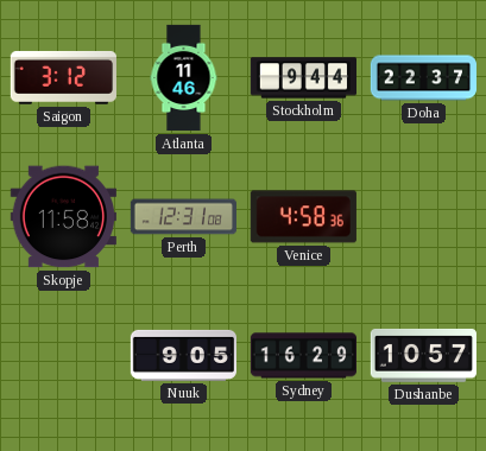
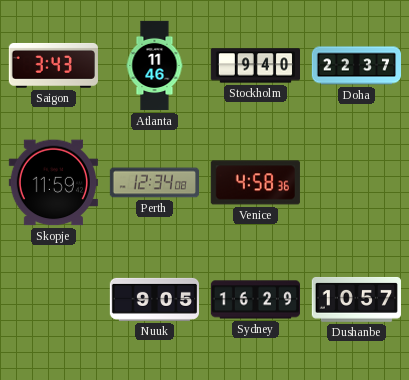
Saigon: 3:12 -> 3:43
Stockholm: 9:44 -> 9:40
Skopje: 11:58 -> 11:59
Perth: 12:31 -> 12:34
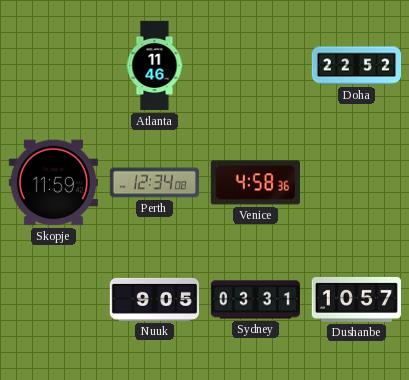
Saigon: 3:43 -> none
Stockholm: 9:40 -> none
Doha: 22:37 -> 22:52
Sydney: 16:29 -> 03:31
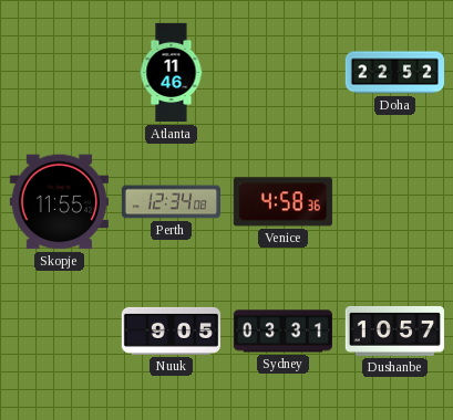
Skopje: 11:59 -> 11:55
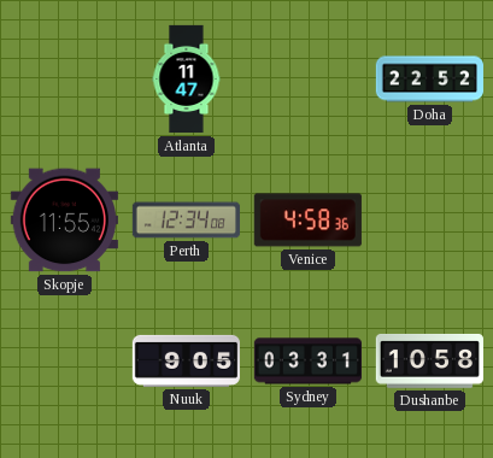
Atlanta: 11:46 -> 11:47
Dushanbe: 10:57 -> 10:58
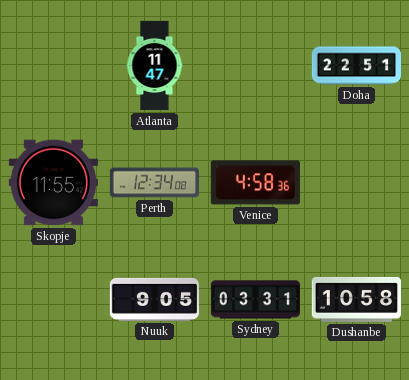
Doha: 22:52 -> 22:51
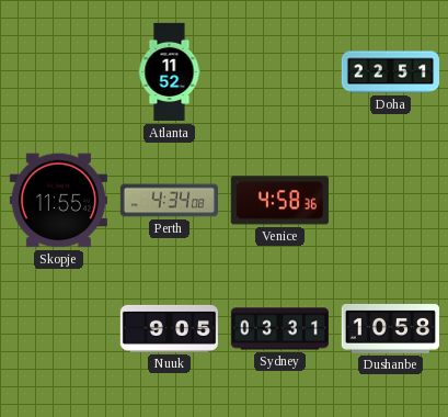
Atlanta: 11:47 -> 11:52
Perth: 12:34 -> 4:34
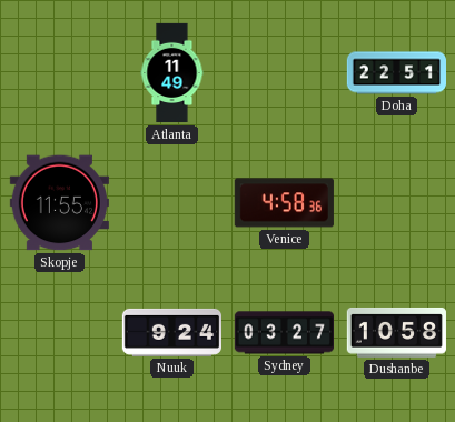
Atlanta: 11:52 -> 11:49
Perth: 4:34 -> none
Nuuk: 9:05 -> 9:24
Sydney: 03:31 -> 03:27
